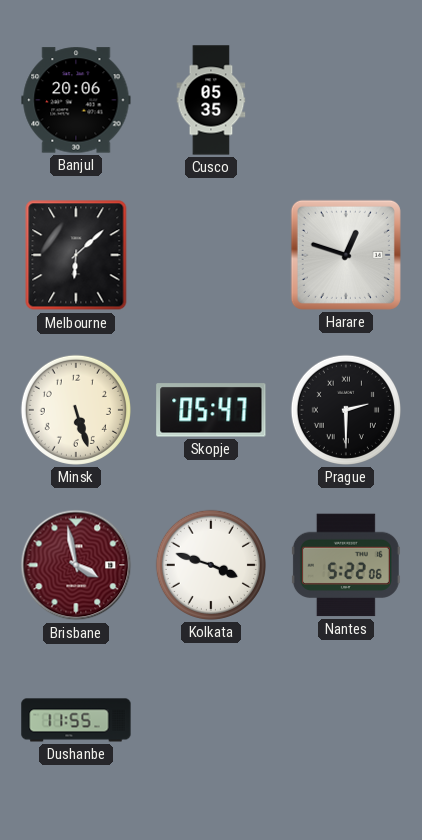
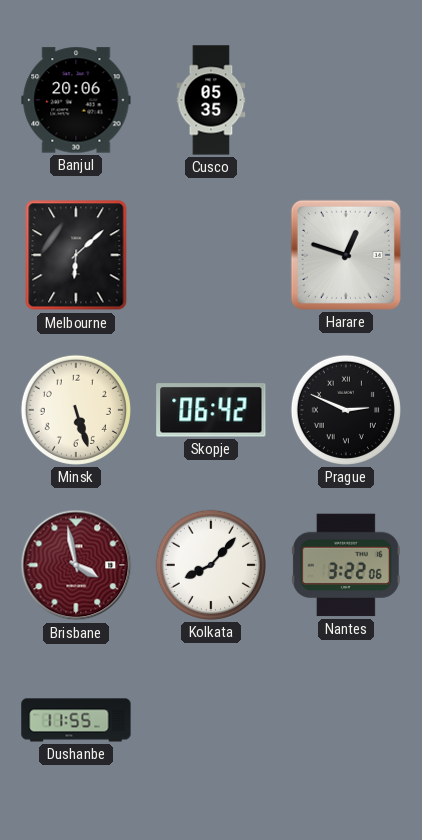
Skopje: 05:47 -> 06:42
Prague: 2:30 -> 2:49
Kolkata: 3:48 -> 8:07
Nantes: 5:22 -> 3:22
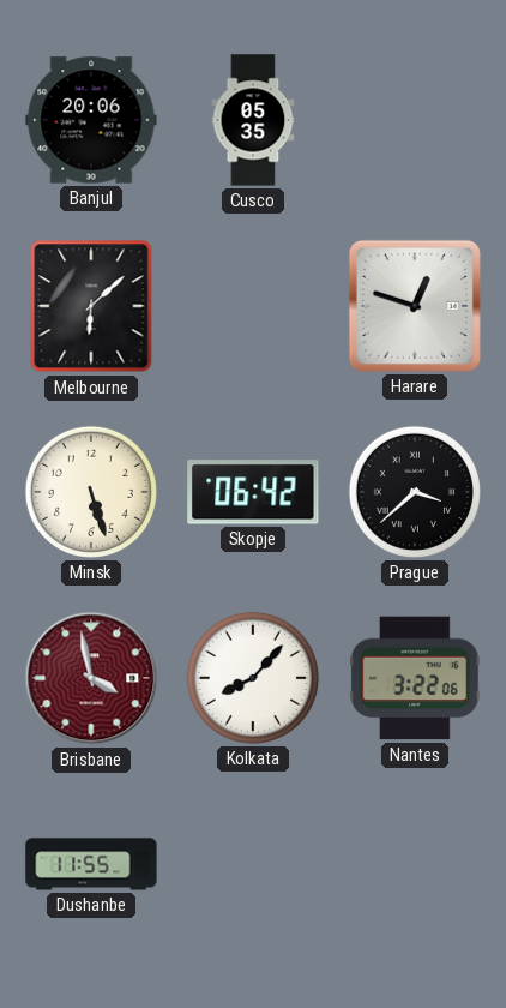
Prague: 2:49 -> 3:38
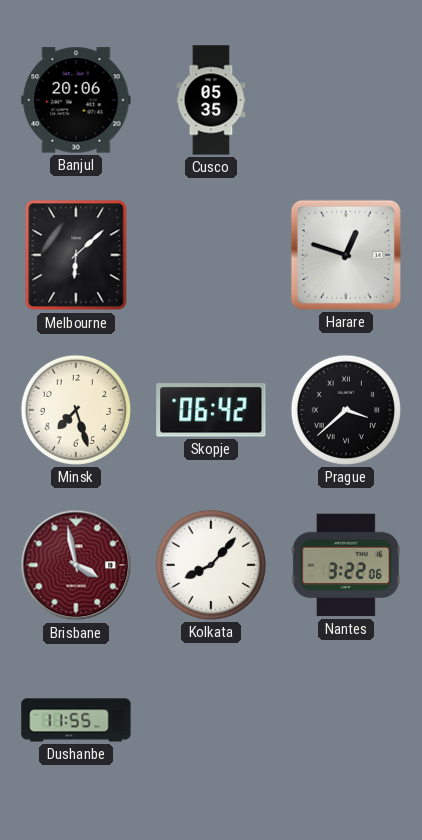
Minsk: 5:27 -> 7:27
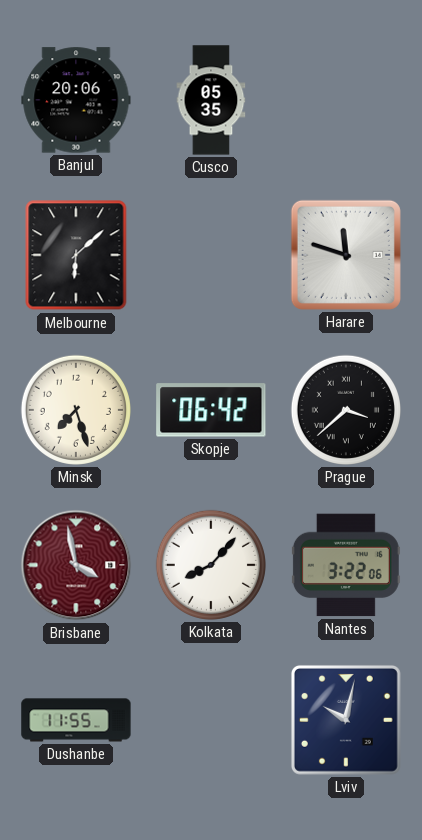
Harare: 12:48 -> 11:48
Lviv: none -> 10:02
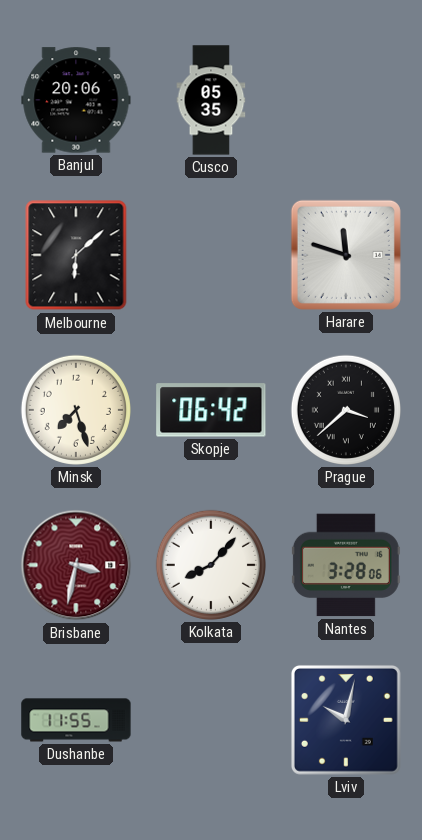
Brisbane: 3:58 -> 3:32
Nantes: 3:22 -> 3:28
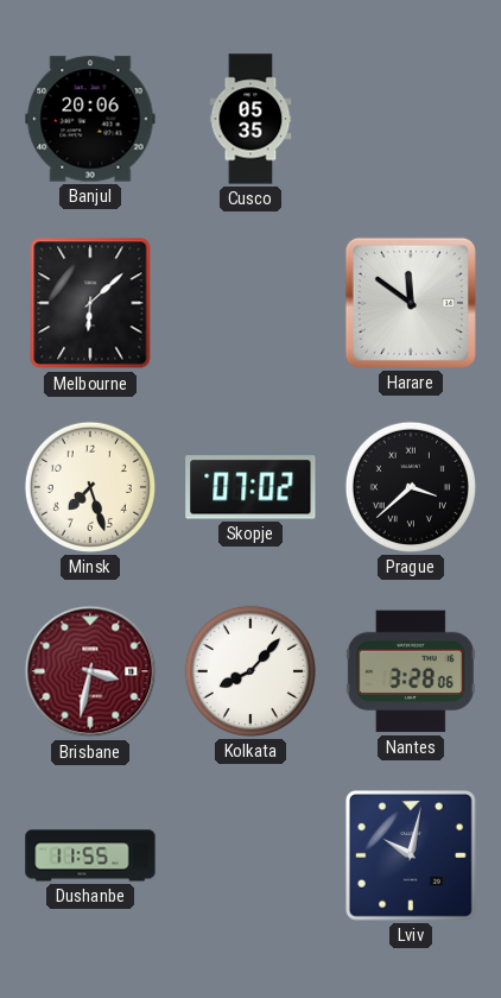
Harare: 11:48 -> 11:51
Skopje: 06:42 -> 07:02
